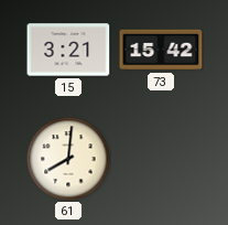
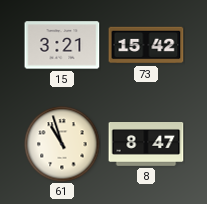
61: 8:01 -> 10:57
8: none -> 8:47
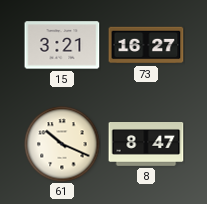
73: 15:42 -> 16:27
61: 10:57 -> 10:19
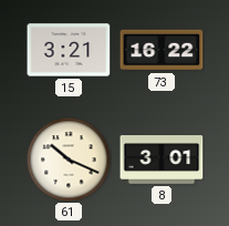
73: 16:27 -> 16:22
8: 8:47 -> 3:01
